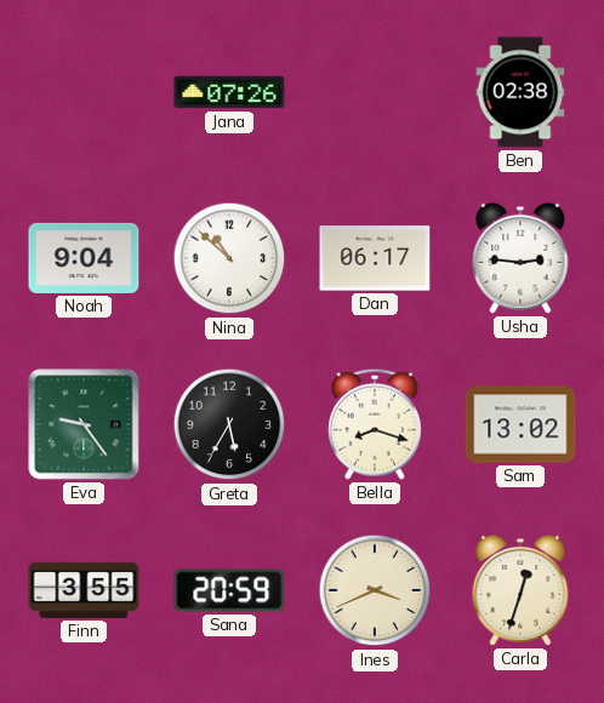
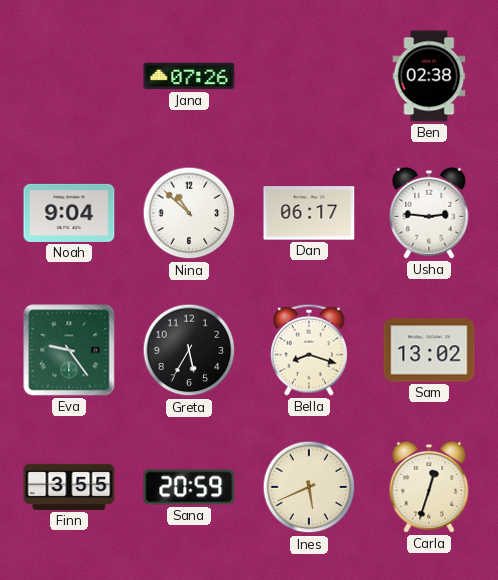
Ines: 3:41 -> 5:41
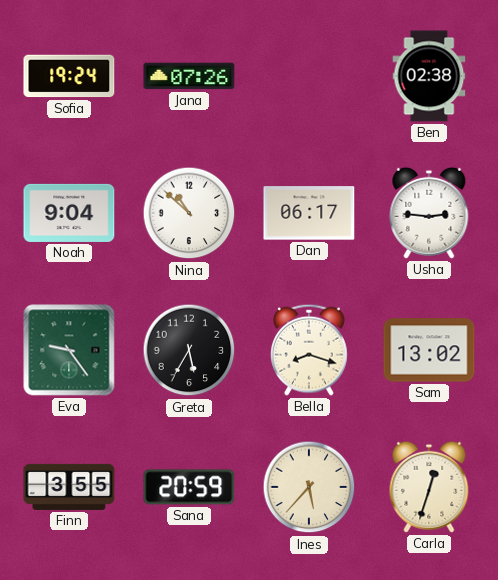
Sofia: none -> 19:24
Ines: 5:41 -> 5:37
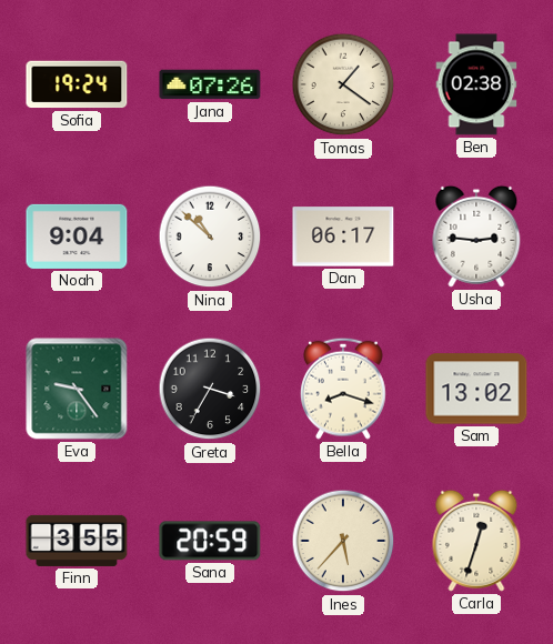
Tomas: none -> 1:21
Greta: 5:35 -> 3:35
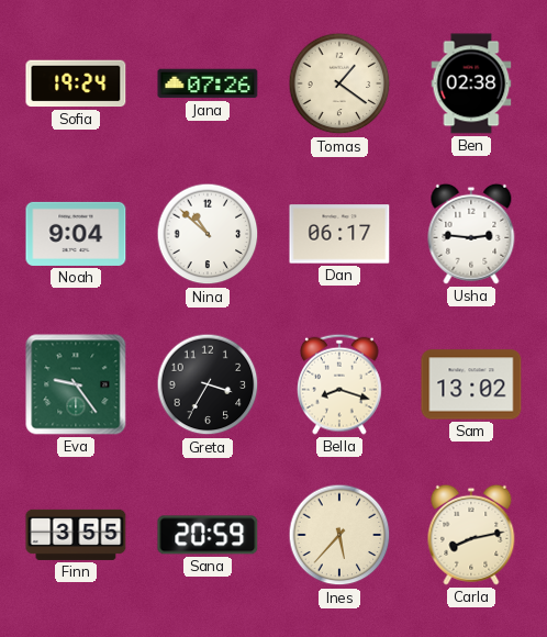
Carla: 12:33 -> 8:13
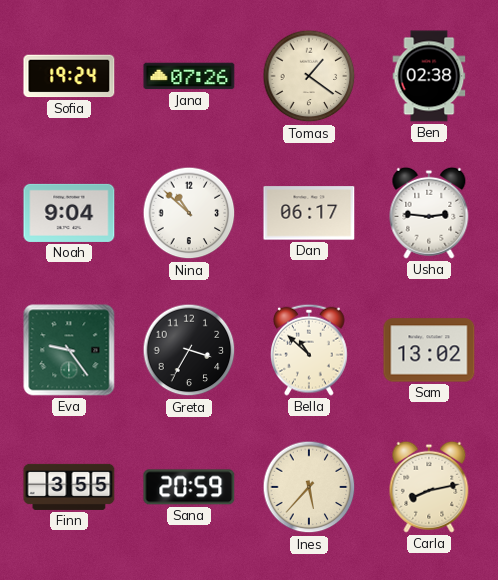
Bella: 8:18 -> 10:52
